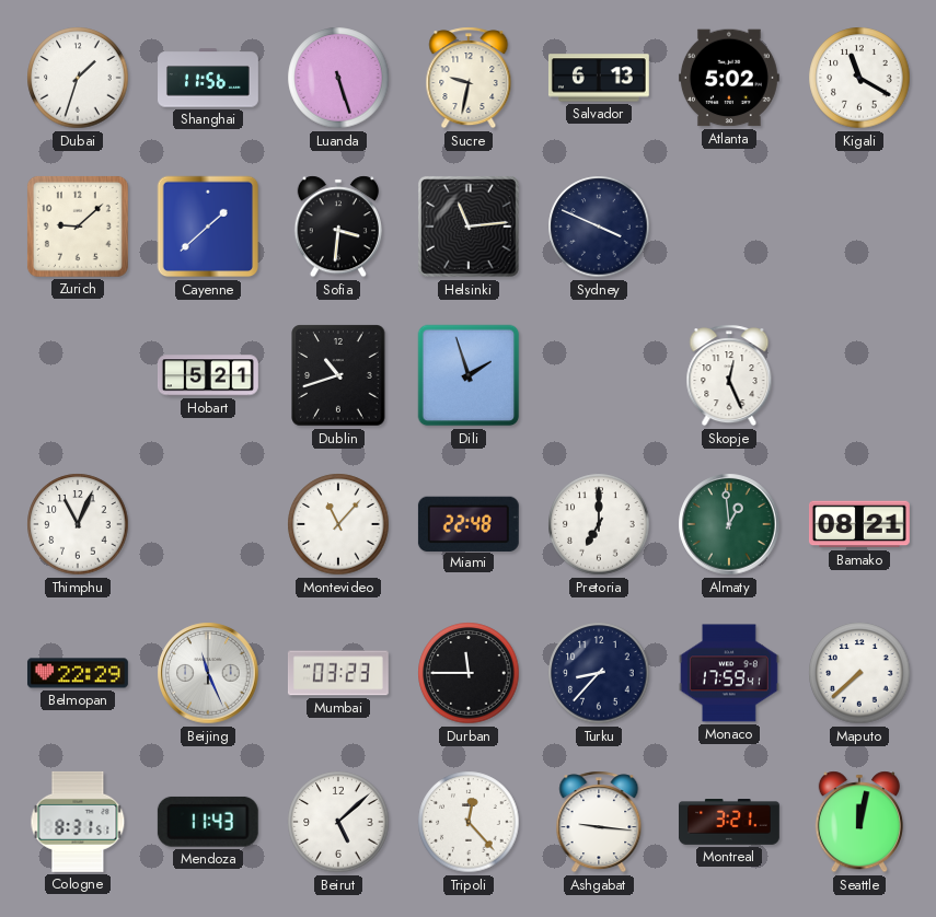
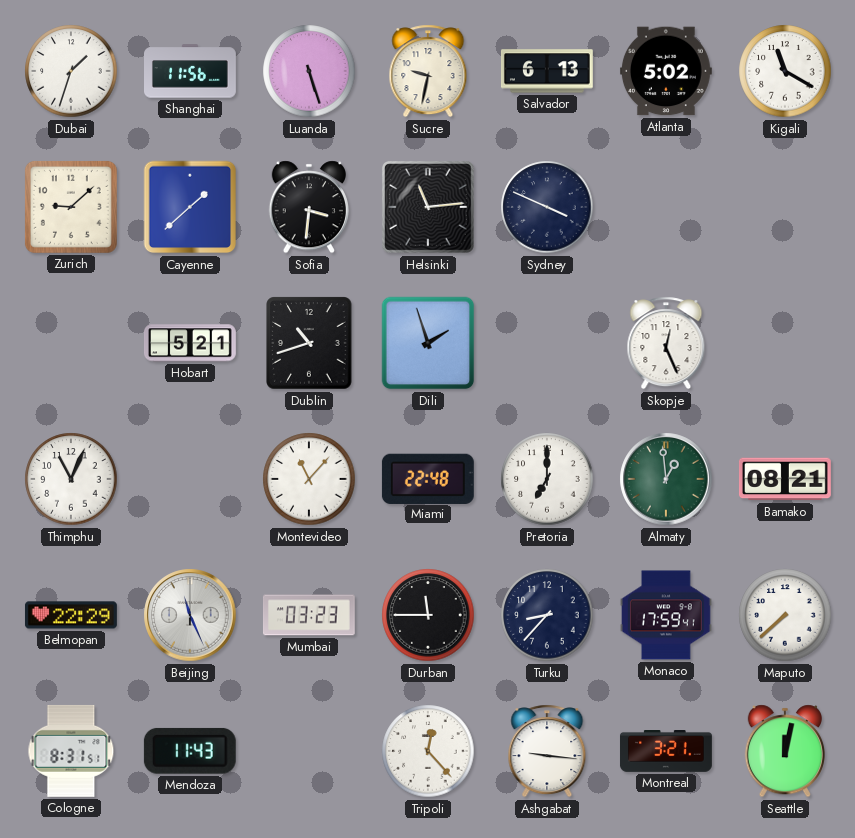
Beirut: 5:08 -> none
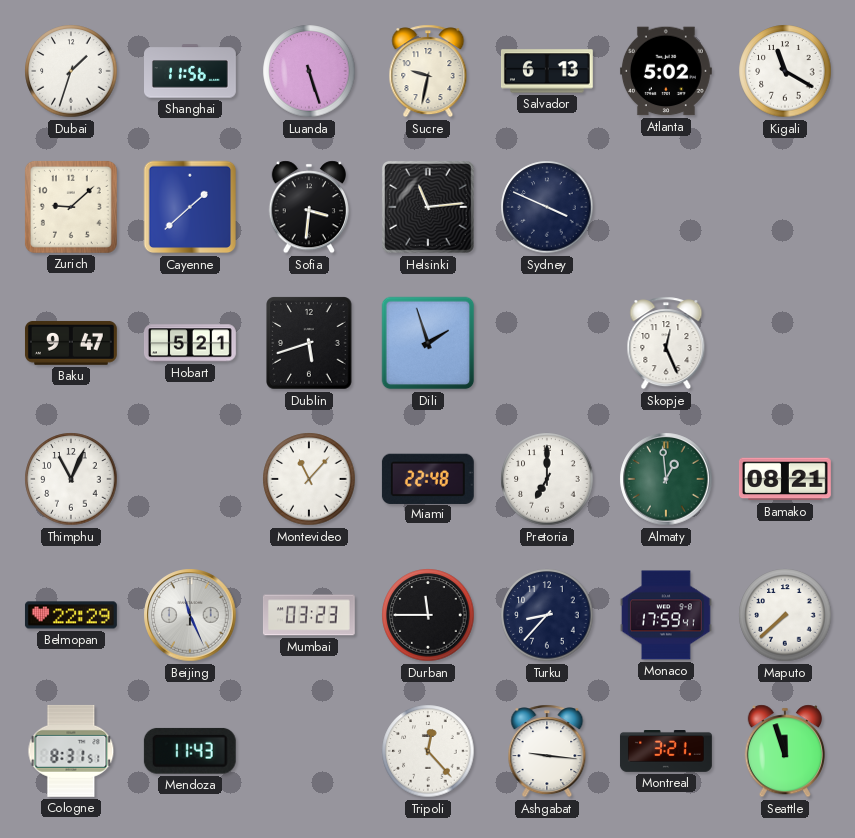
Baku: none -> 9:47
Dublin: 10:42 -> 5:42
Seattle: 12:02 -> 11:57
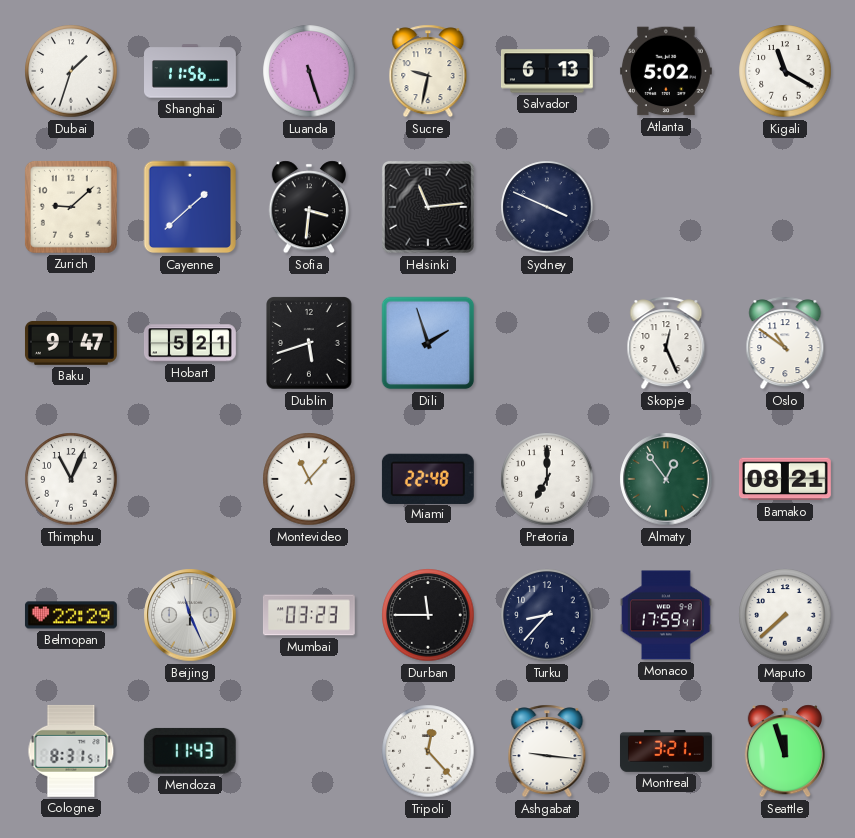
Oslo: none -> 10:51
Almaty: 12:59 -> 12:54
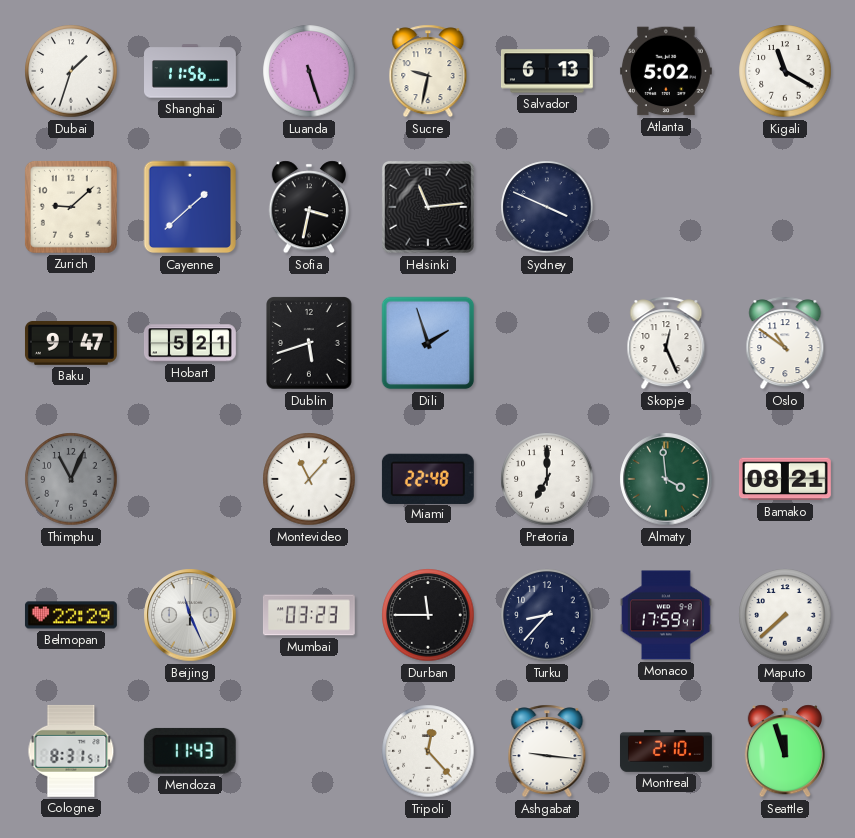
Sofia: 3:31 -> 3:32
Thimphu dial: white -> grey
Almaty: 12:54 -> 3:59
Montreal: 3:21 -> 2:10
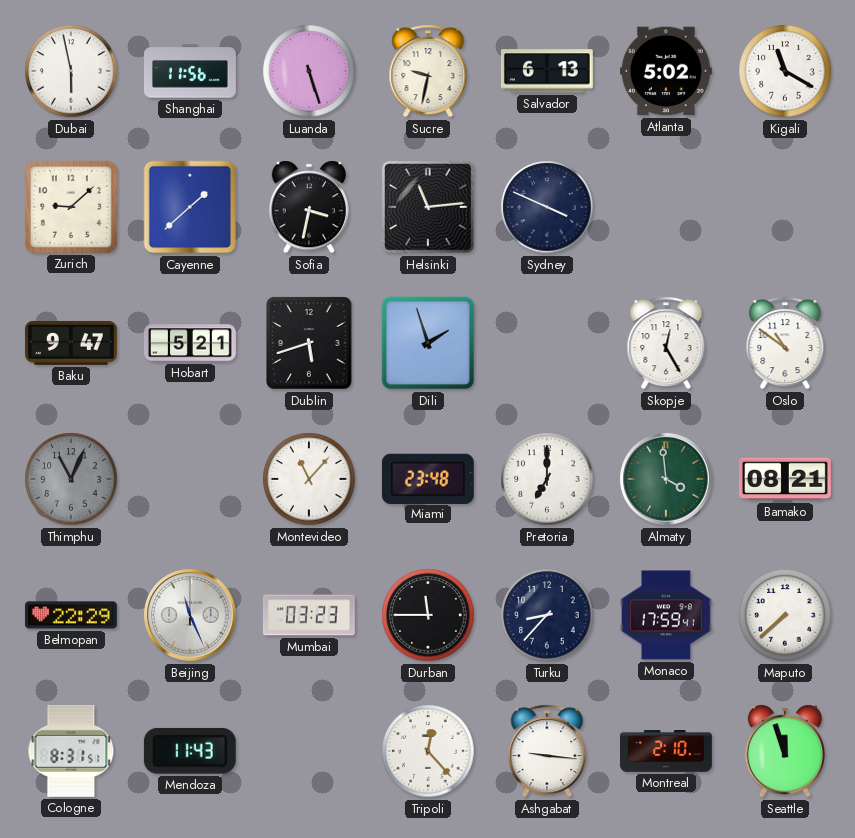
Dubai: 1:33 -> 5:58
Skopje: 12:26 -> 12:25
Miami: 22:48 -> 23:48
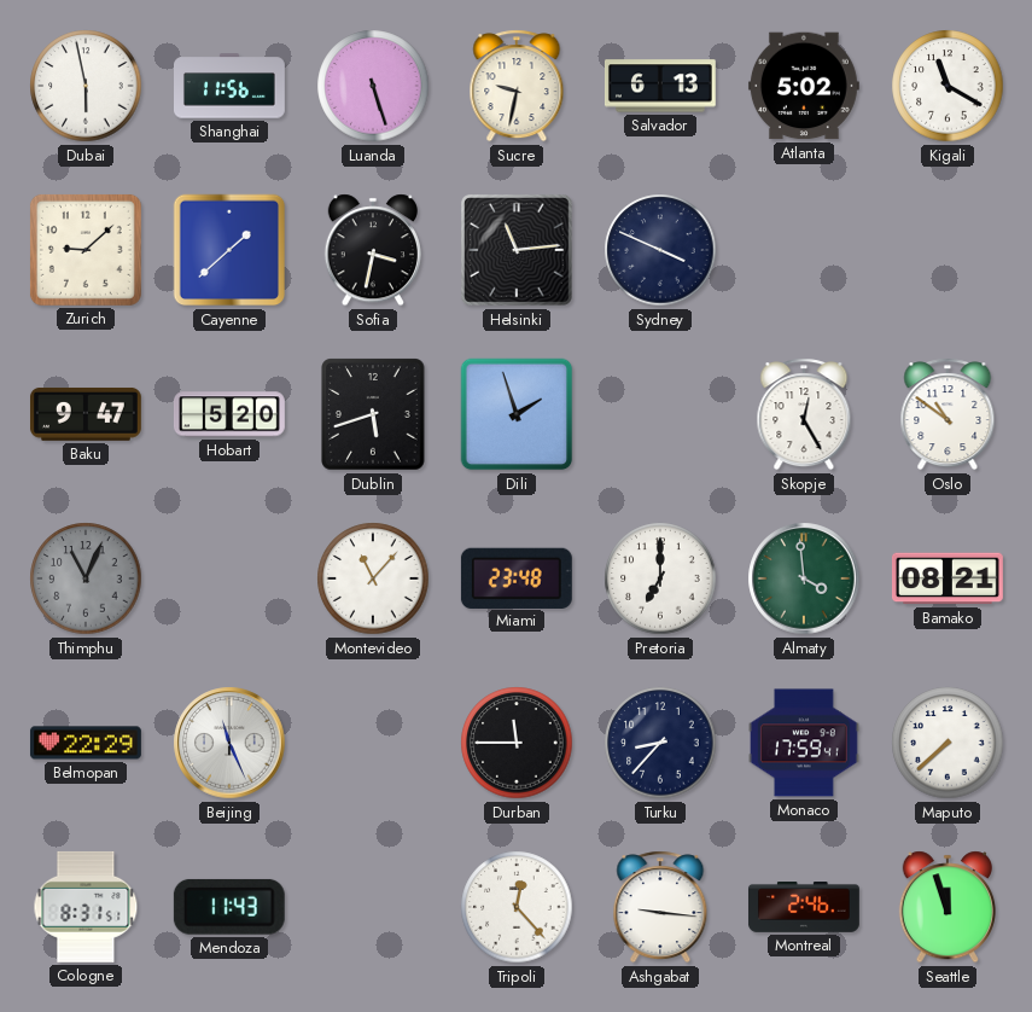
Hobart: 5:21 -> 5:20
Mumbai: 03:23 -> none
Montreal: 2:10 -> 2:46
